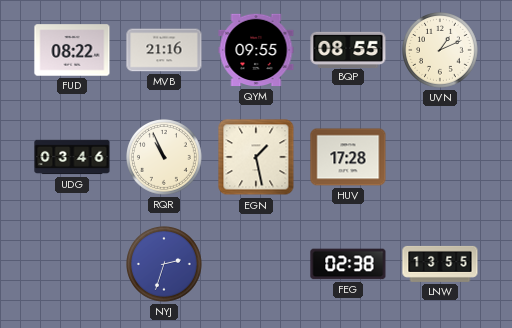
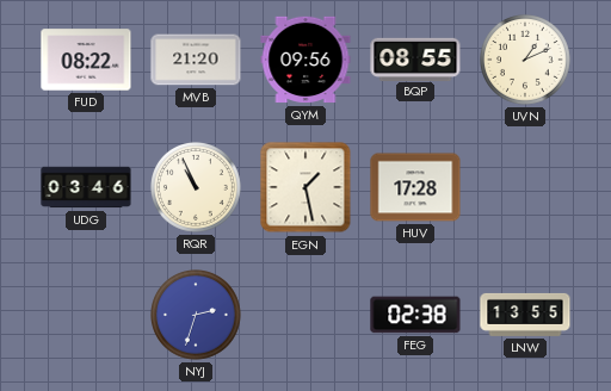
MVB: 21:16 -> 21:20
QYM: 09:55 -> 09:56
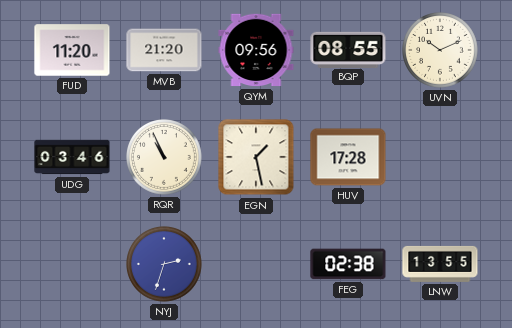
FUD: 08:22 -> 11:20
UVN: 1:11 -> 10:11
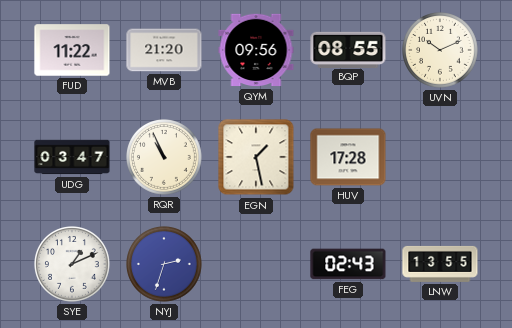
FUD: 11:20 -> 11:22
UDG: 03:46 -> 03:47
SYE: none -> 1:11
FEG: 02:38 -> 02:43
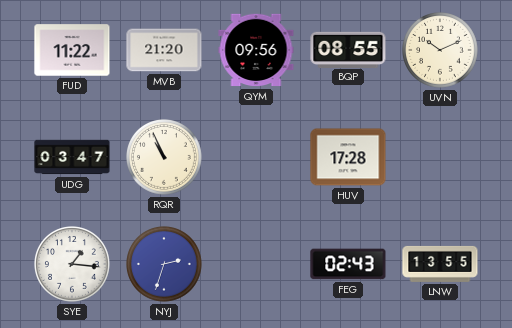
EGN: 1:28 -> none
SYE: 1:11 -> 1:16
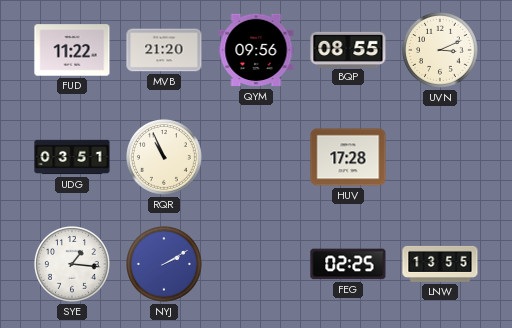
UVN: 10:11 -> 3:11
UDG: 03:47 -> 03:51
NYJ: 2:33 -> 2:10
FEG: 02:43 -> 02:25
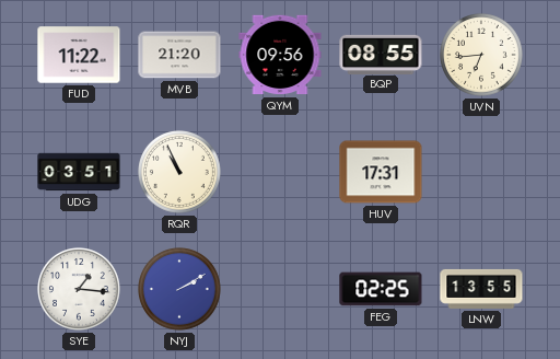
UVN: 3:11 -> 6:44
HUV: 17:28 -> 17:31
